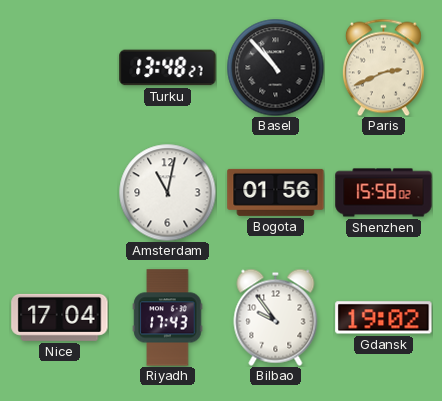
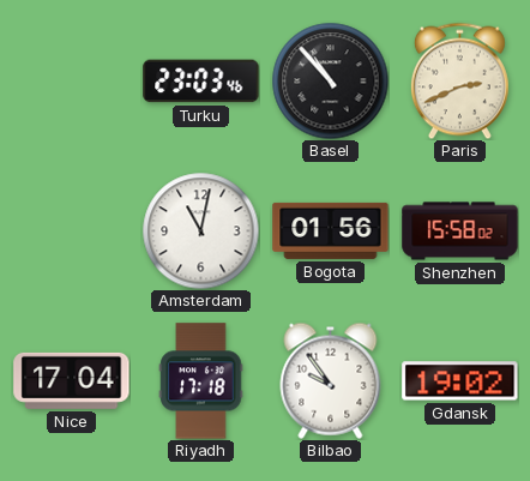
Turku: 13:48 -> 23:03
Riyadh: 17:43 -> 17:18
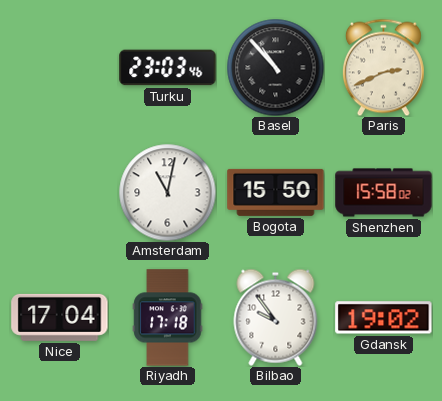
Bogota: 01:56 -> 15:50
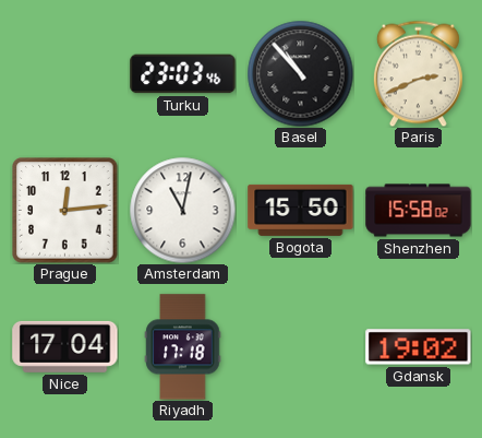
Prague: none -> 12:14
Bilbao: 9:54 -> none
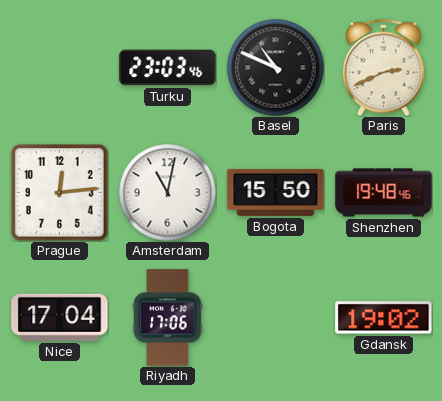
Basel: 10:53 -> 10:49
Shenzhen: 15:58 -> 19:48
Riyadh: 17:18 -> 17:06
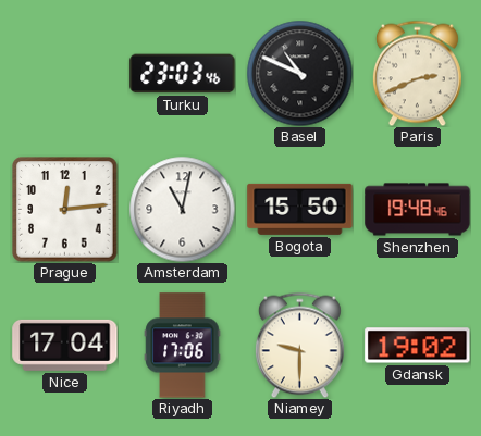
Niamey: none -> 9:30
